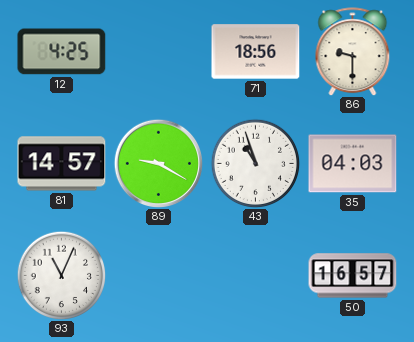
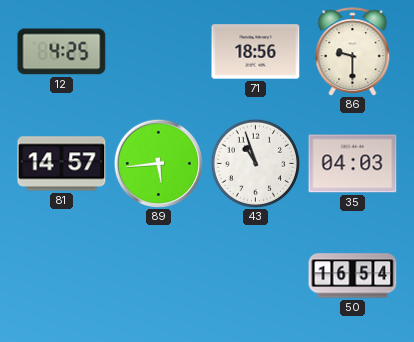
89: 9:20 -> 5:44
93: 11:04 -> none
50: 16:57 -> 16:54
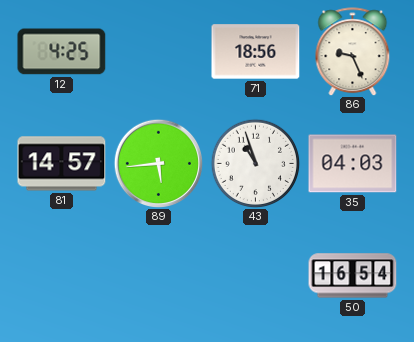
86: 9:30 -> 9:26
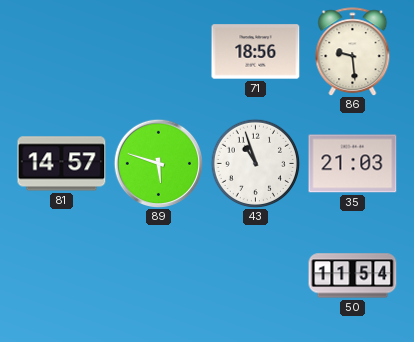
12: 4:25 -> none
86: 9:26 -> 9:29
89: 5:44 -> 5:48
35: 04:03 -> 21:03
50: 16:54 -> 11:54
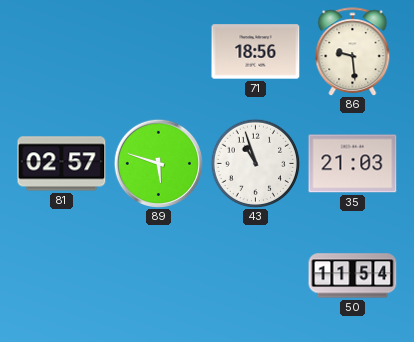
81: 14:57 -> 02:57
